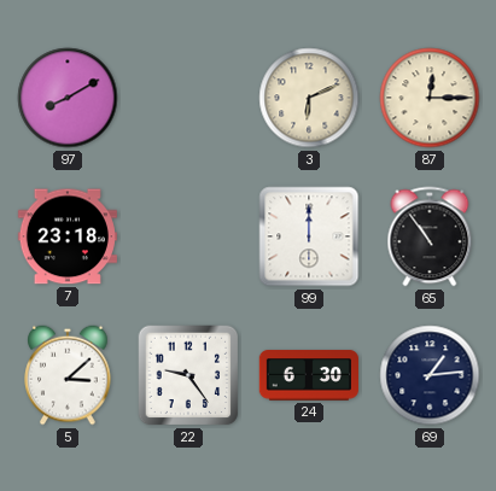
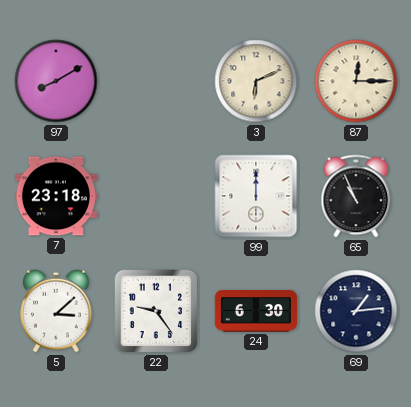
65: 10:54 -> 10:56
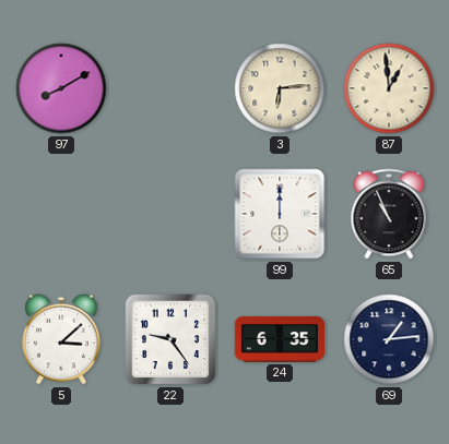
3: 6:11 -> 6:14
87: 12:15 -> 12:59
7: 23:18 -> none
24: 6:30 -> 6:35
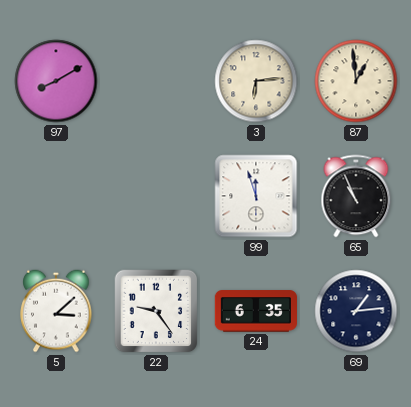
99: 12:00 -> 11:57
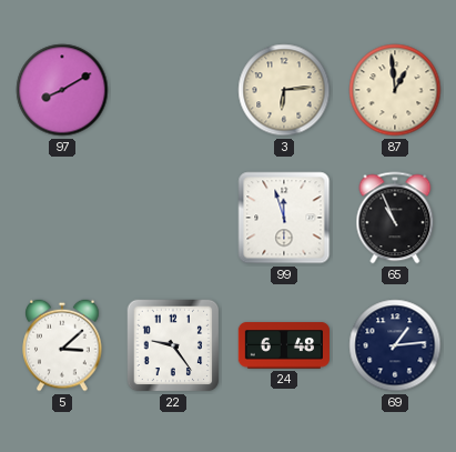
24: 6:35 -> 6:48
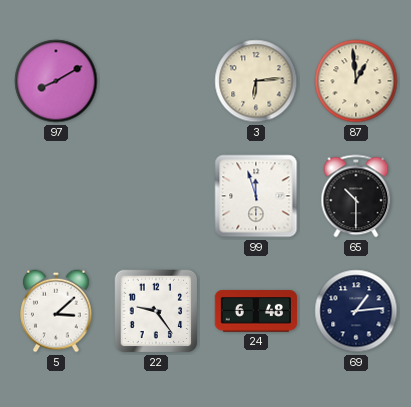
65: 10:56 -> 10:30
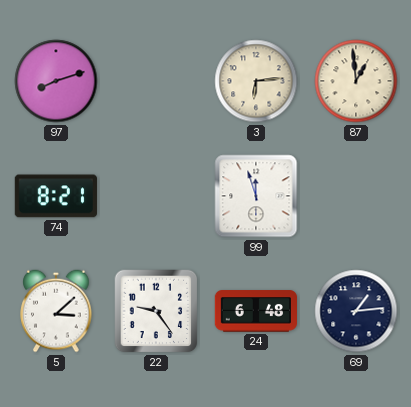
97: 8:10 -> 8:12
74: none -> 8:21
65: 10:30 -> none
